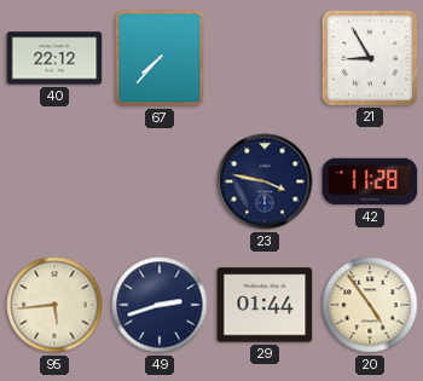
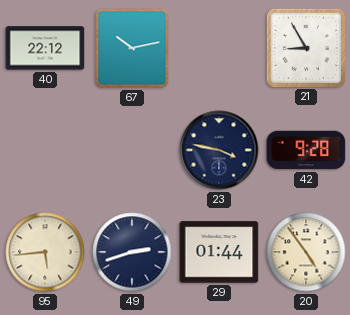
67: 7:37 -> 10:13
42: 11:28 -> 9:28
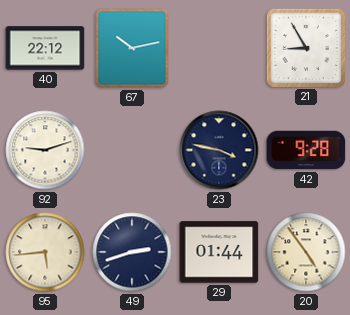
92: none -> 9:12
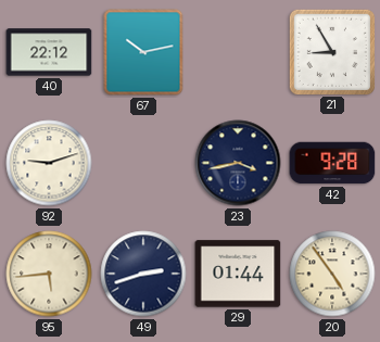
23: 3:47 -> 3:43
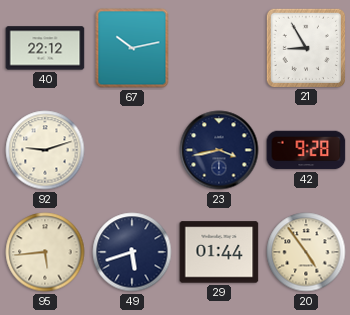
49: 2:42 -> 5:42
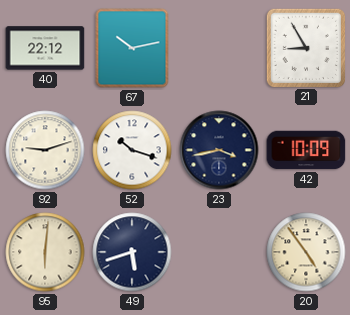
52: none -> 10:18
42: 9:28 -> 10:09
95: 5:44 -> 6:01
29: 01:44 -> none
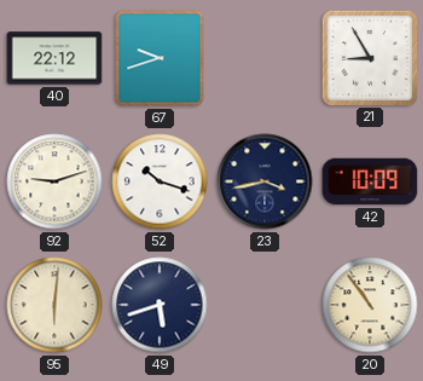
67: 10:13 -> 9:42
20: 4:54 -> 10:54
